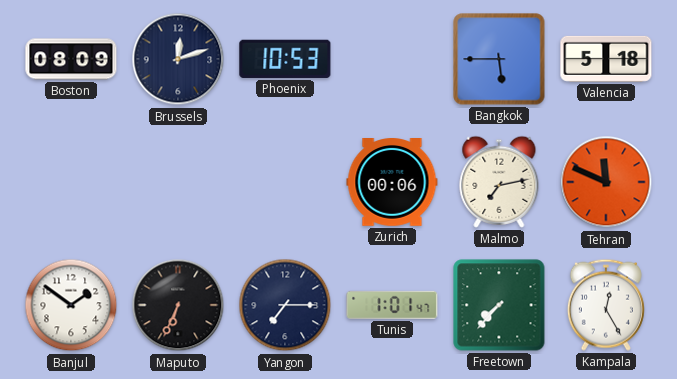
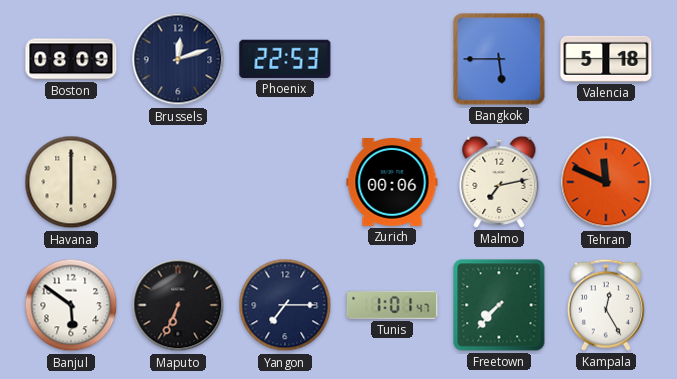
Phoenix: 10:53 -> 22:53
Havana: none -> 6:00
Banjul: 1:51 -> 5:51
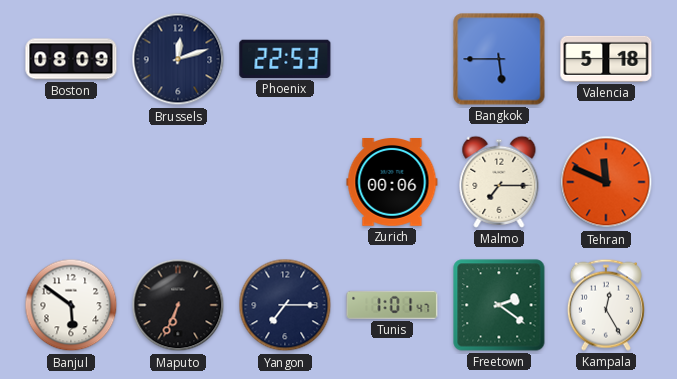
Havana: 6:00 -> none
Malmo: 7:13 -> 7:15
Freetown: 7:37 -> 2:21
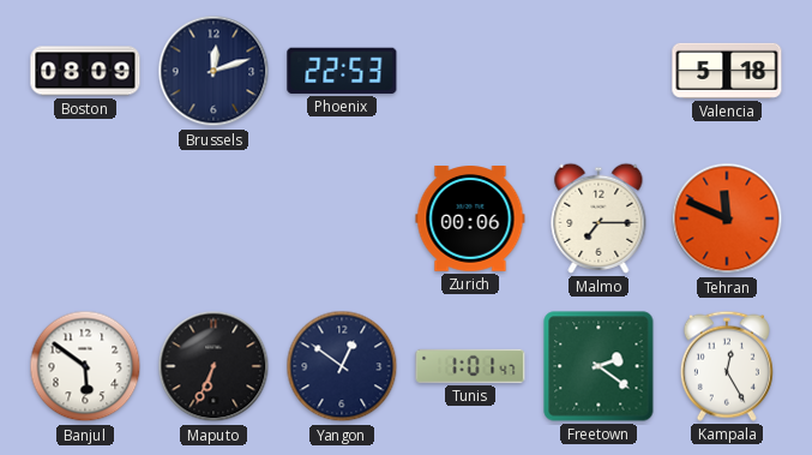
Bangkok: 5:45 -> none
Yangon: 7:15 -> 12:51
